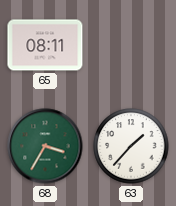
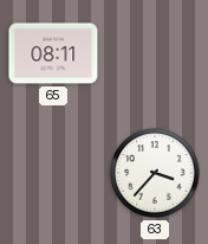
68: 3:35 -> none
63: 1:37 -> 3:37
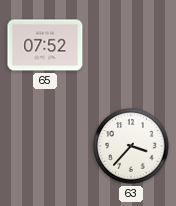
65: 08:11 -> 07:52
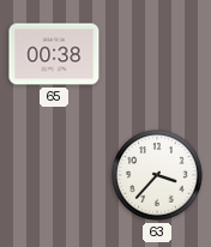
65: 07:52 -> 00:38
